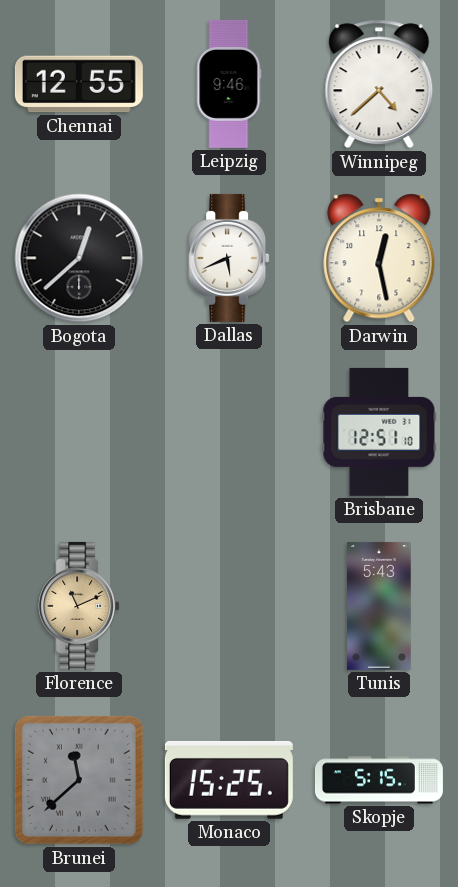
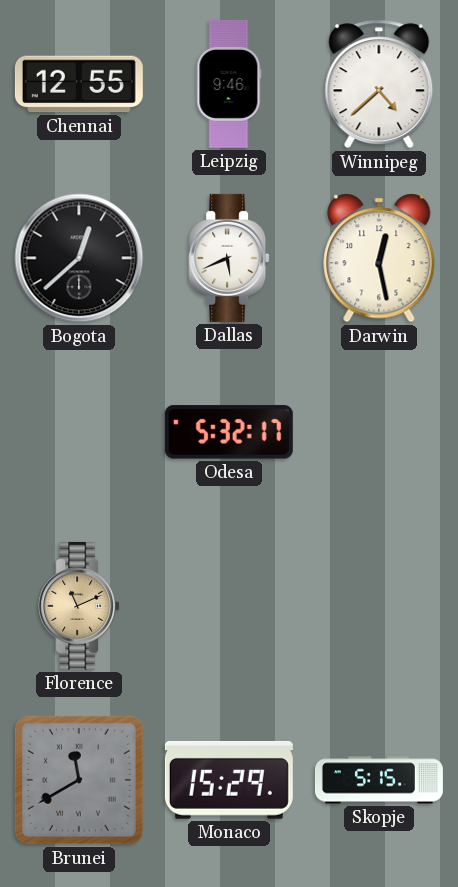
Odesa: none -> 5:32
Brisbane: 12:51 -> none
Tunis: 5:43 -> none
Brunei: 11:38 -> 11:40
Monaco: 15:25 -> 15:29
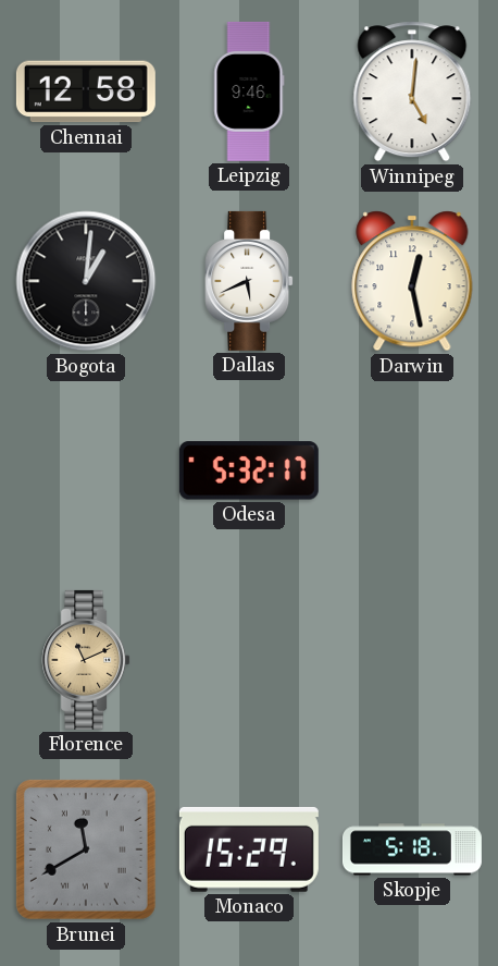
Chennai: 12:55 -> 12:58
Winnipeg: 4:38 -> 5:01
Bogota: 12:38 -> 1:01
Skopje: 5:15 -> 5:18
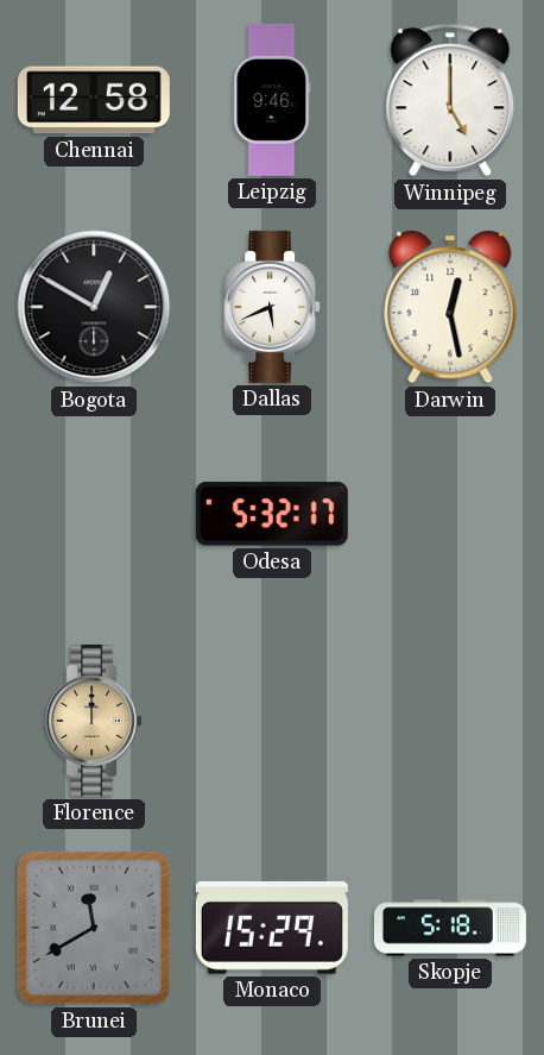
Winnipeg: 5:01 -> 5:00
Bogota: 1:01 -> 12:50
Florence: 11:11 -> 12:00
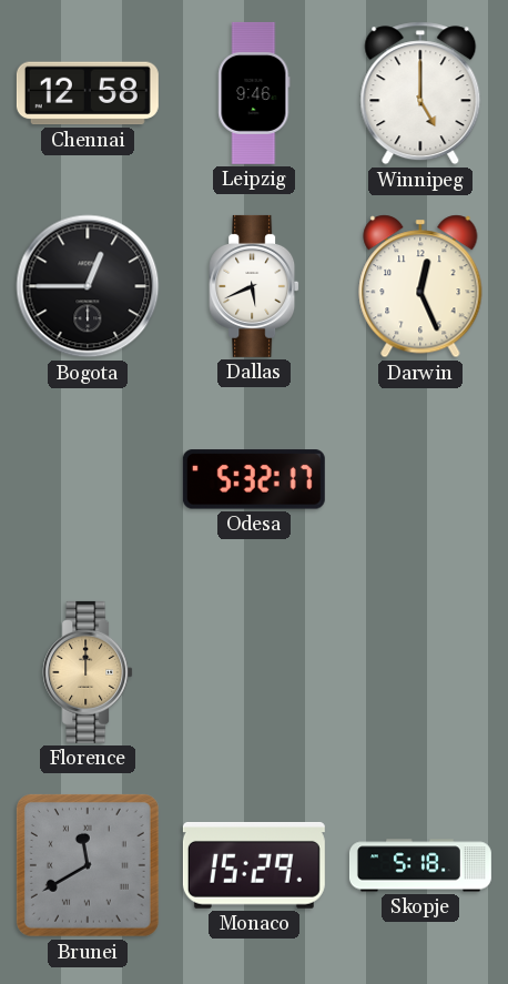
Bogota: 12:50 -> 12:45
Darwin: 12:28 -> 12:26
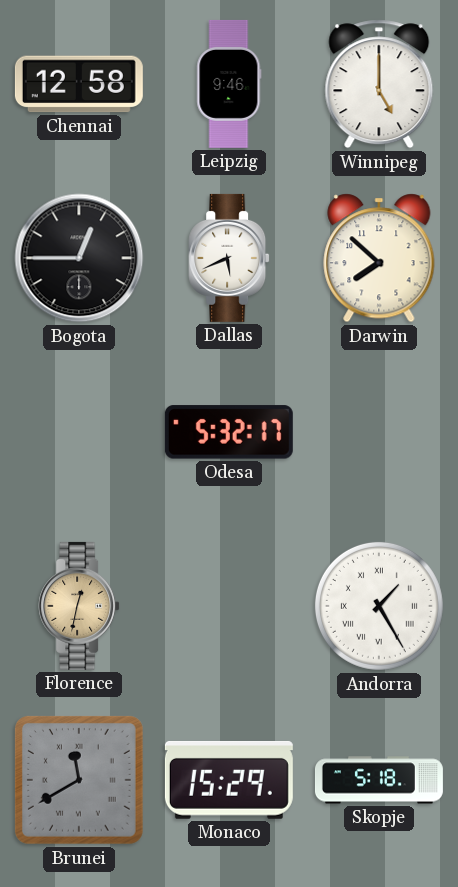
Darwin: 12:26 -> 7:52
Florence: 12:00 -> 12:32
Andorra: none -> 1:25
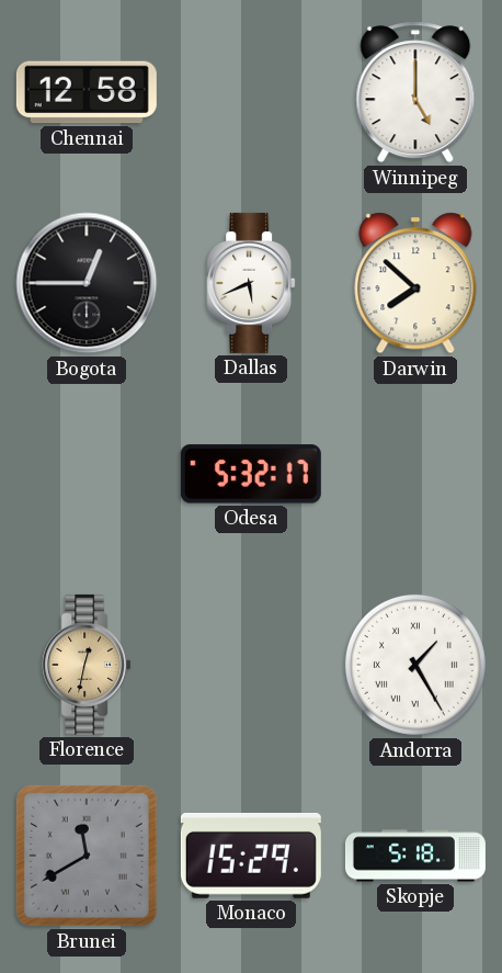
Leipzig: 9:46 -> none
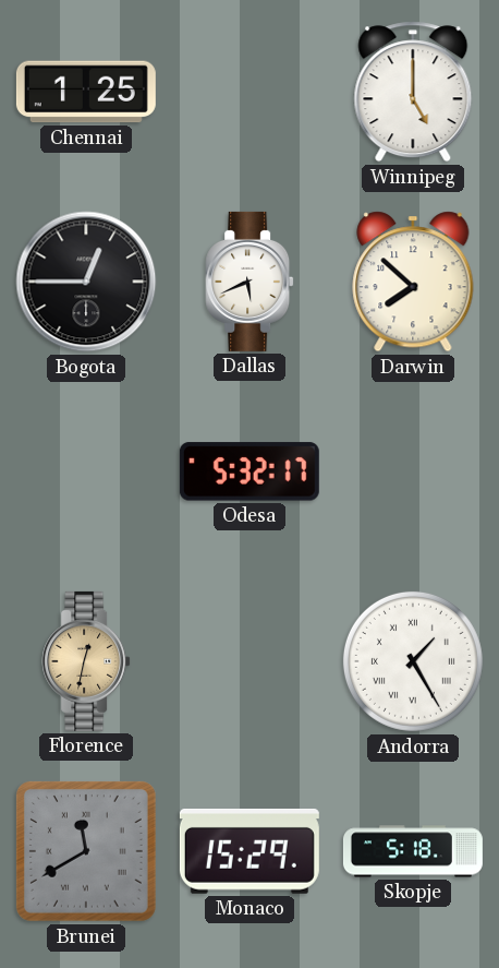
Chennai: 12:58 -> 1:25
